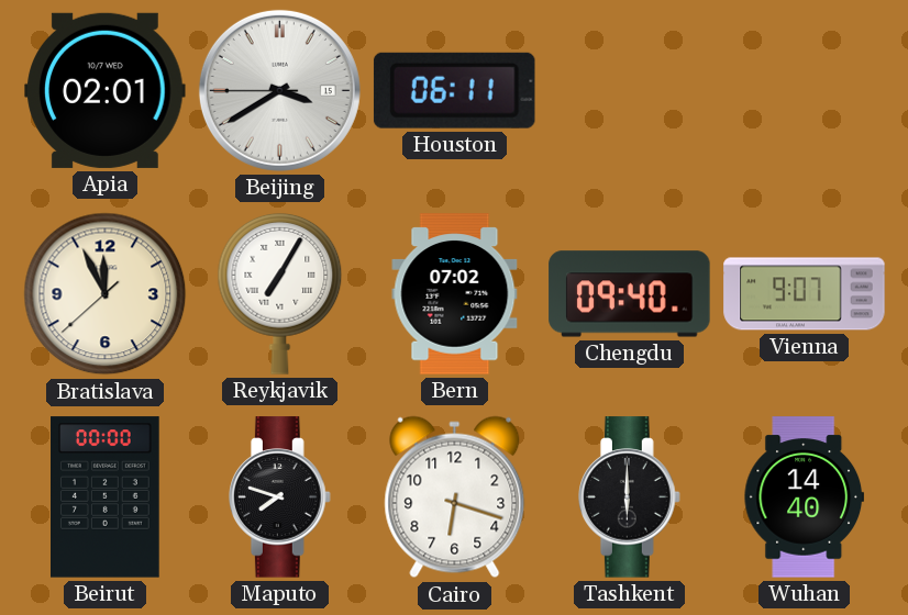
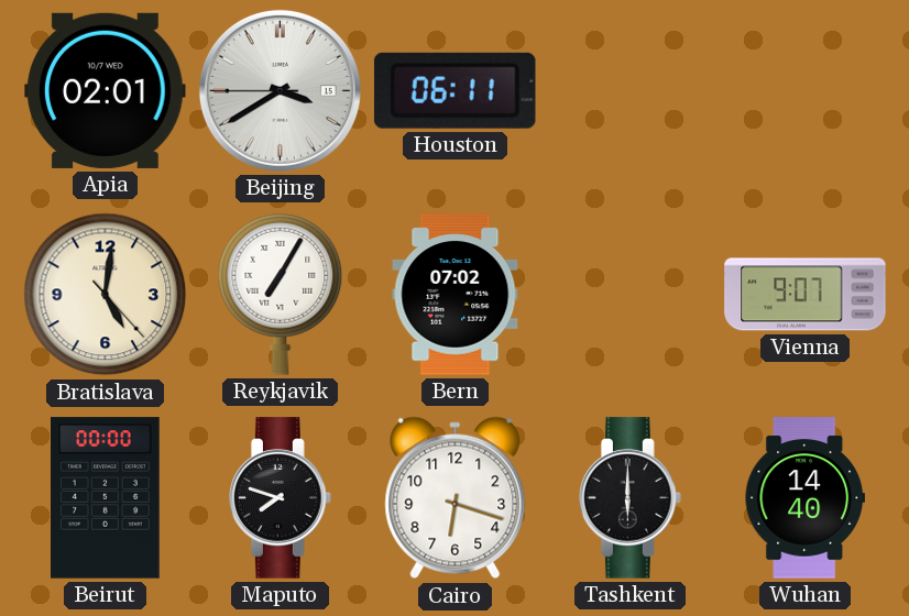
Bratislava: 11:55 -> 5:01
Chengdu: 09:40 -> none
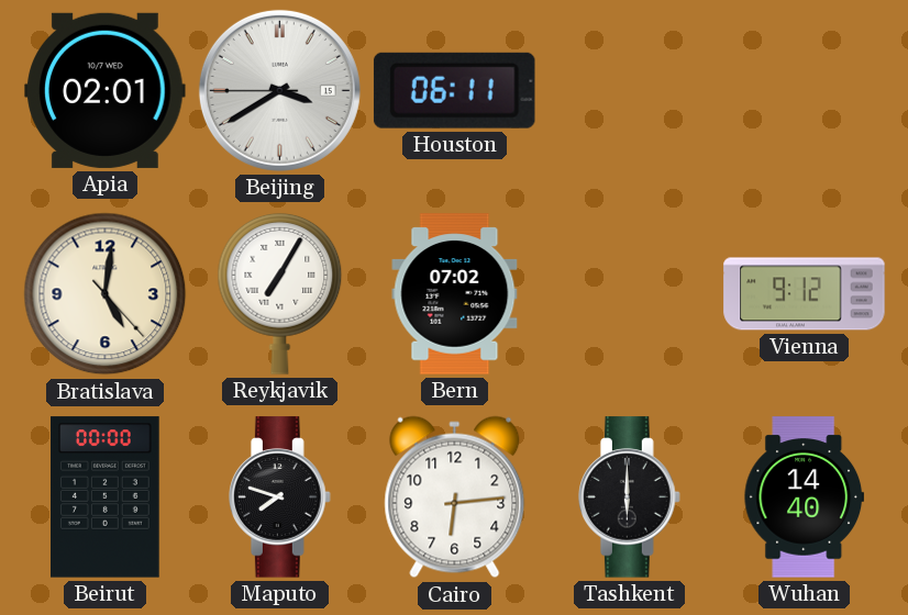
Vienna: 9:07 -> 9:12
Cairo: 6:18 -> 6:14
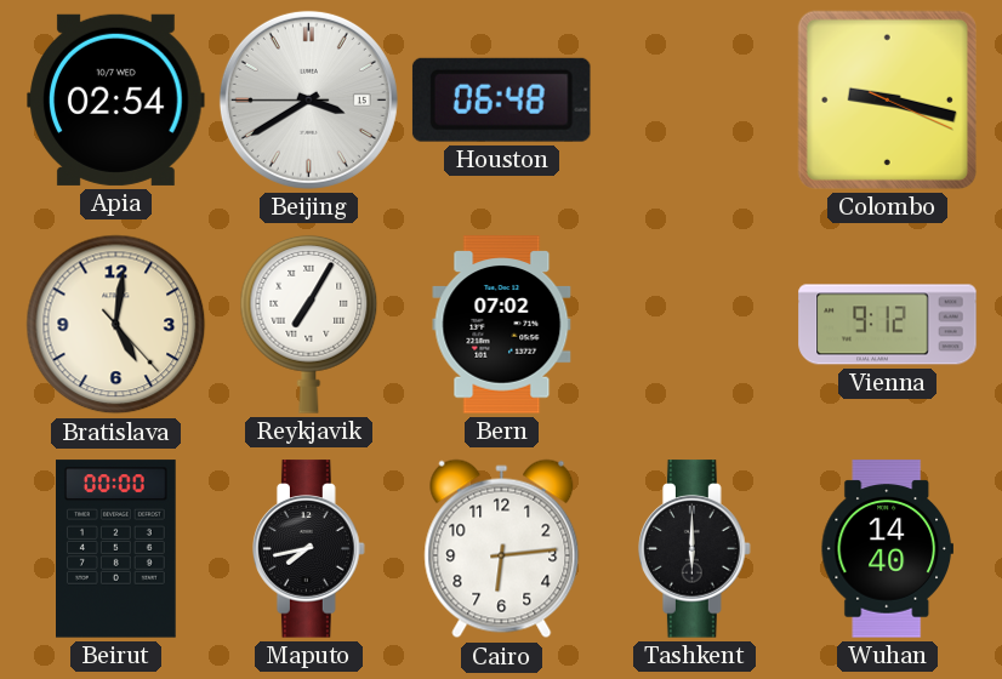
Apia: 02:01 -> 02:54
Houston: 06:11 -> 06:48
Colombo: none -> 9:17
Maputo: 7:48 -> 7:43
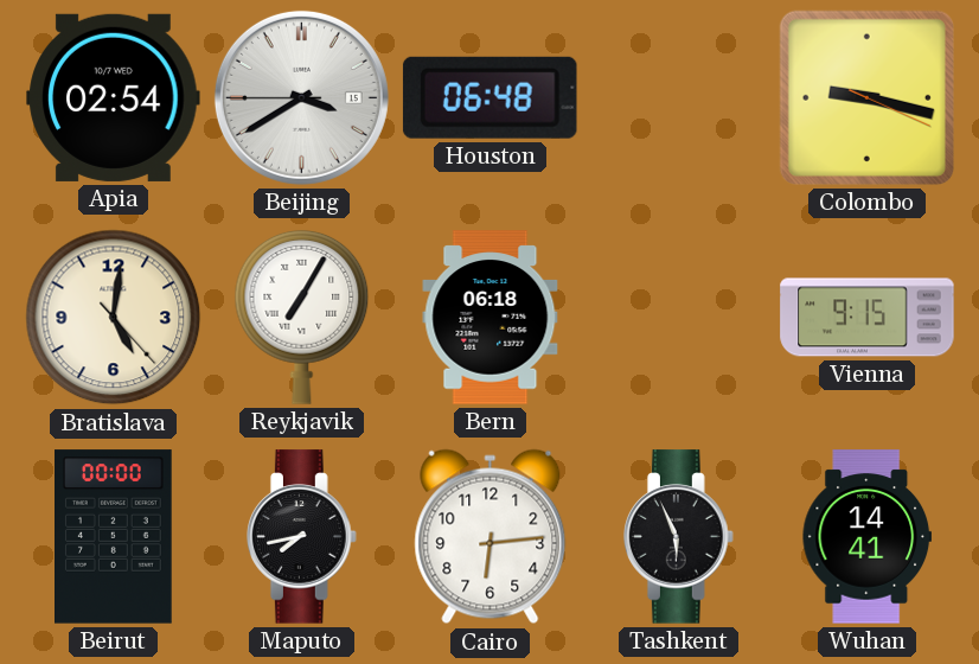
Bern: 07:02 -> 06:18
Vienna: 9:12 -> 9:15
Tashkent: 6:00 -> 5:56
Wuhan: 14:40 -> 14:41
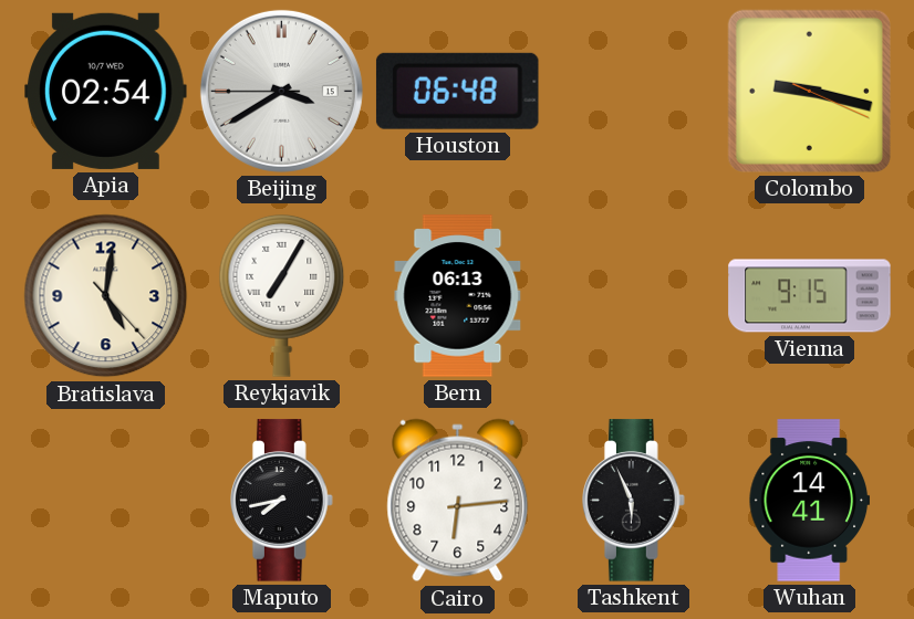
Bern: 06:18 -> 06:13
Beirut: 00:00 -> none
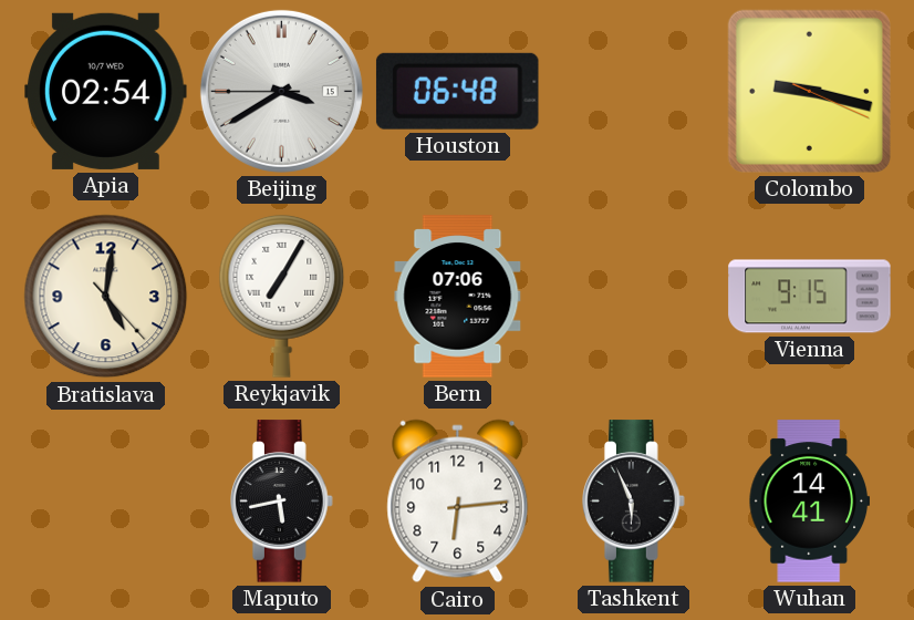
Bern: 06:13 -> 07:06
Maputo: 7:43 -> 5:43
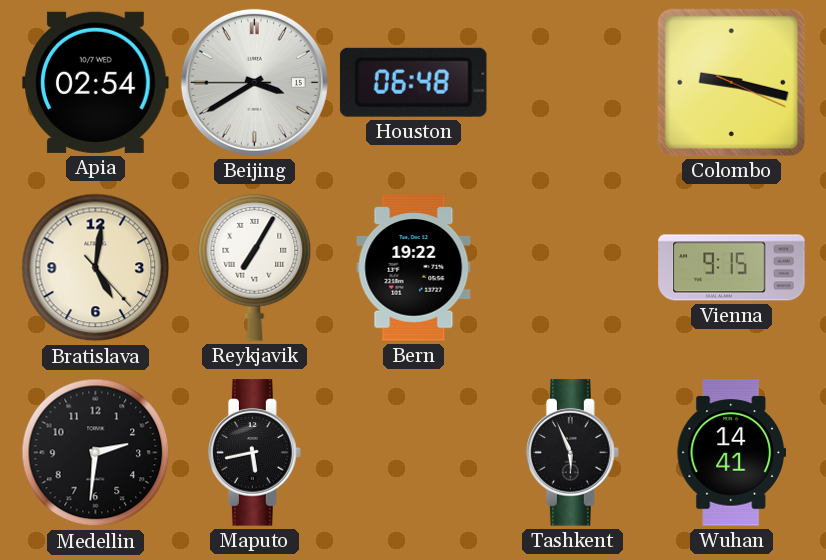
Bern: 07:06 -> 19:22
Medellin: none -> 2:31
Cairo: 6:14 -> none
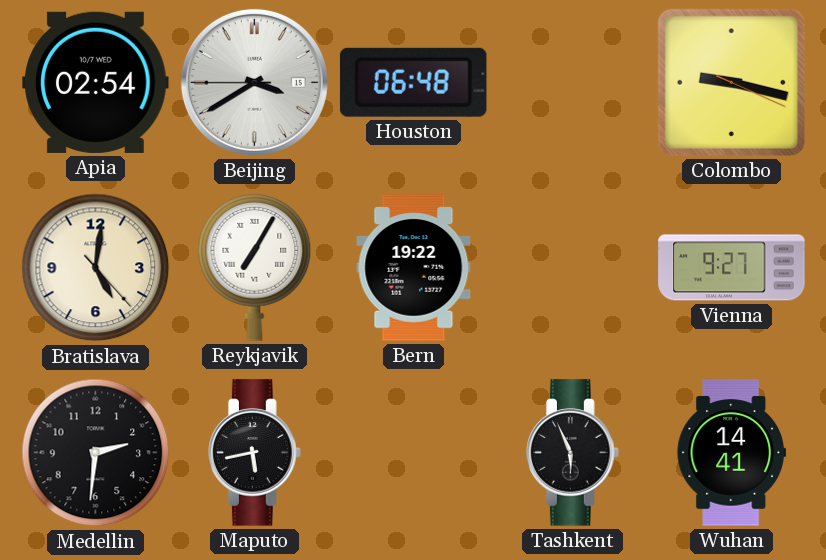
Vienna: 9:15 -> 9:27
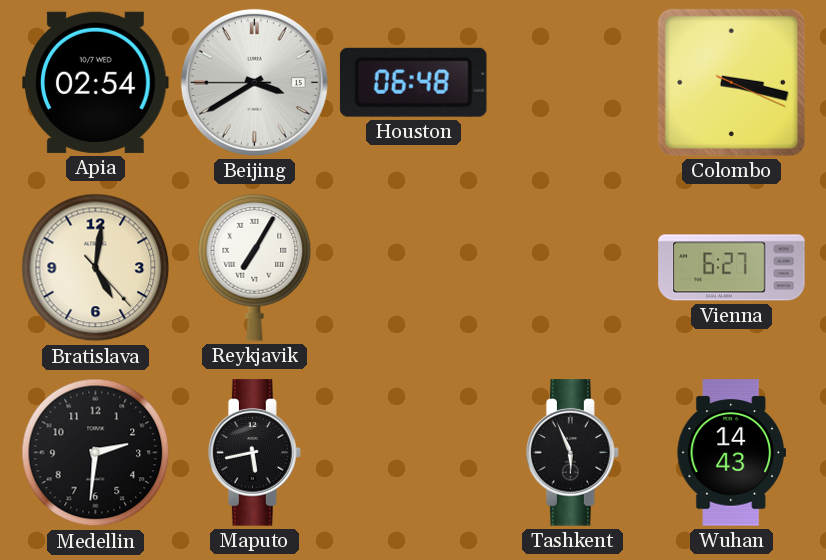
Colombo: 9:17 -> 3:17
Bern: 19:22 -> none
Vienna: 9:27 -> 6:27
Wuhan: 14:41 -> 14:43
